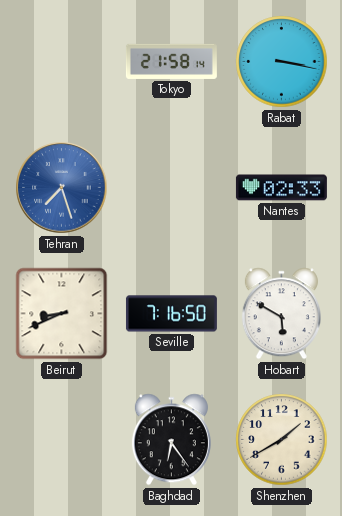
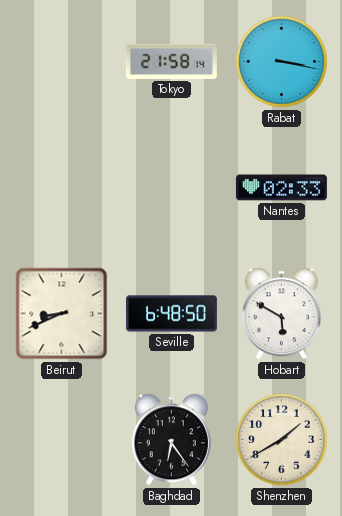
Tehran: 7:27 -> none
Seville: 7:16 -> 6:48
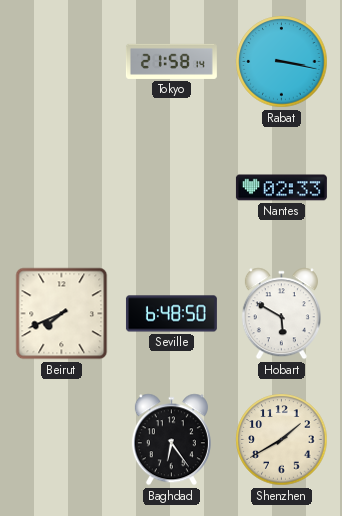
Beirut: 8:41 -> 7:41
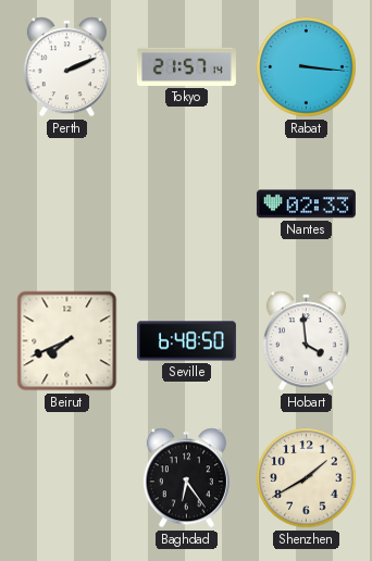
Perth: none -> 2:11
Tokyo: 21:58 -> 21:57
Rabat: 3:17 -> 3:16
Hobart: 5:50 -> 3:59
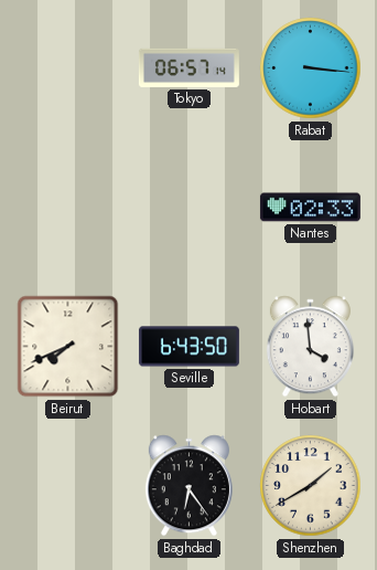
Perth: 2:11 -> none
Tokyo: 21:57 -> 06:57
Seville: 6:48 -> 6:43
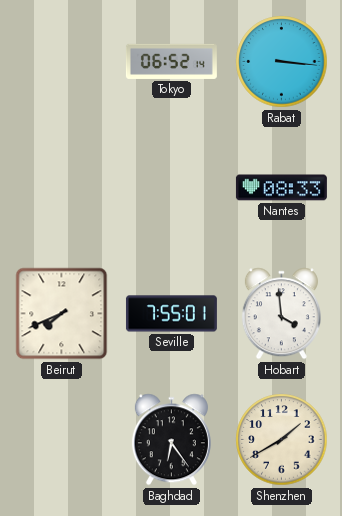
Tokyo: 06:57 -> 06:52
Nantes: 02:33 -> 08:33
Seville: 6:43 -> 7:55
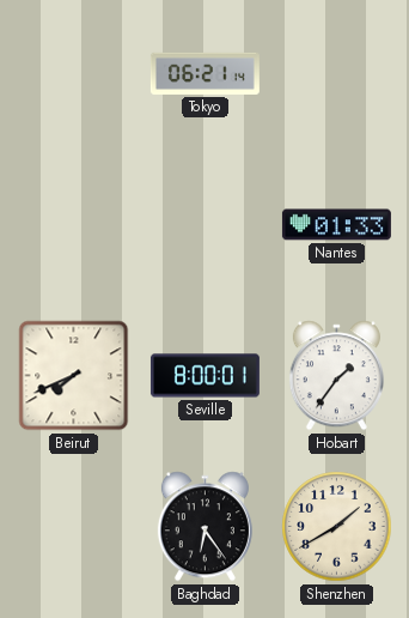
Tokyo: 06:52 -> 06:21
Rabat: 3:16 -> none
Nantes: 08:33 -> 01:33
Seville: 7:55 -> 8:00
Hobart: 3:59 -> 1:36
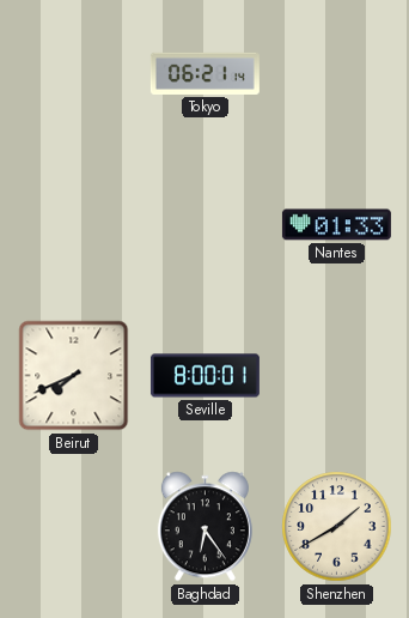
Hobart: 1:36 -> none
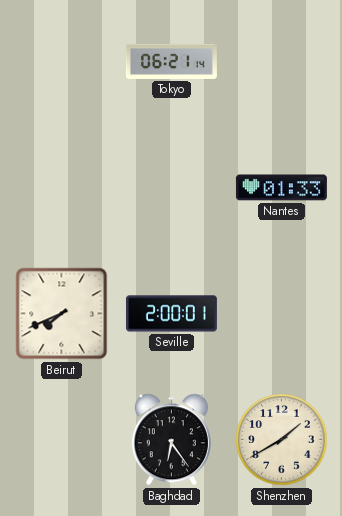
Seville: 8:00 -> 2:00
